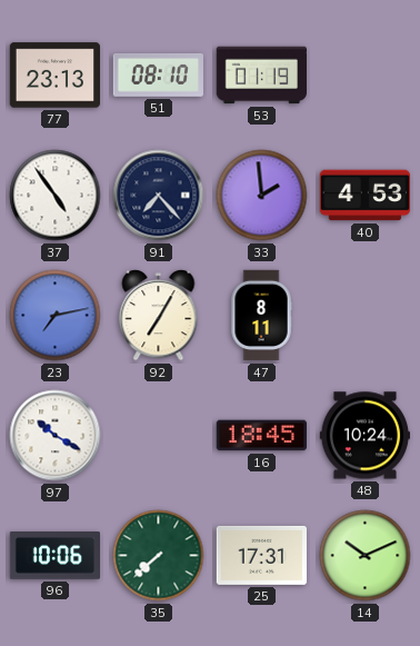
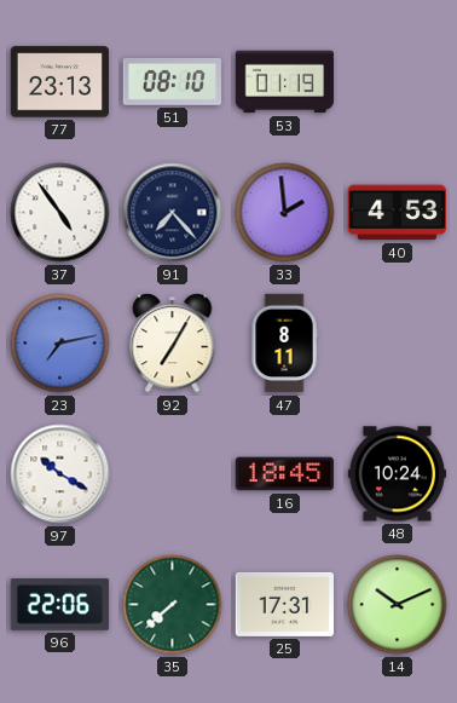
96: 10:06 -> 22:06
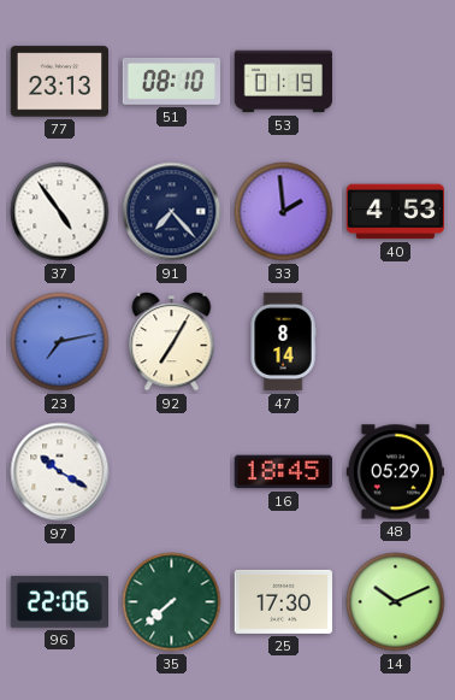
47: 8:11 -> 8:14
48: 10:24 -> 05:29
25: 17:31 -> 17:30
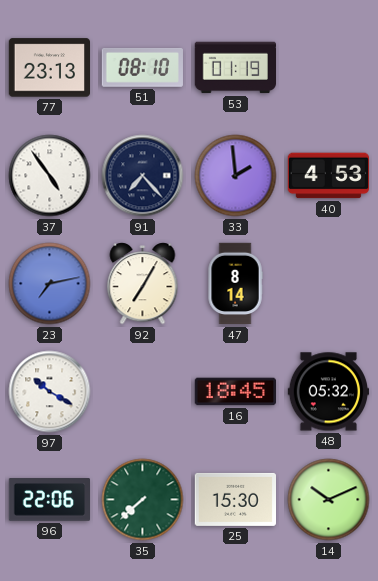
48: 05:29 -> 05:32
25: 17:30 -> 15:30
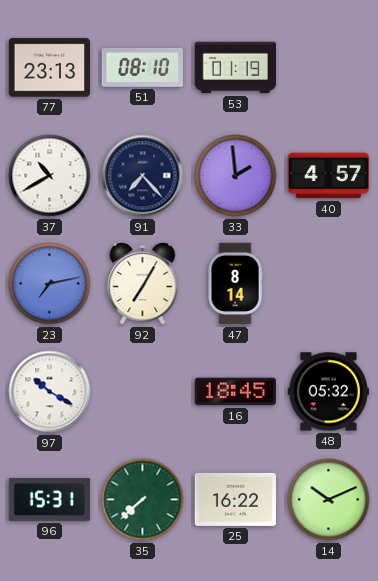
37: 4:54 -> 10:40
40: 4:53 -> 4:57
96: 22:06 -> 15:31
25: 15:30 -> 16:22
